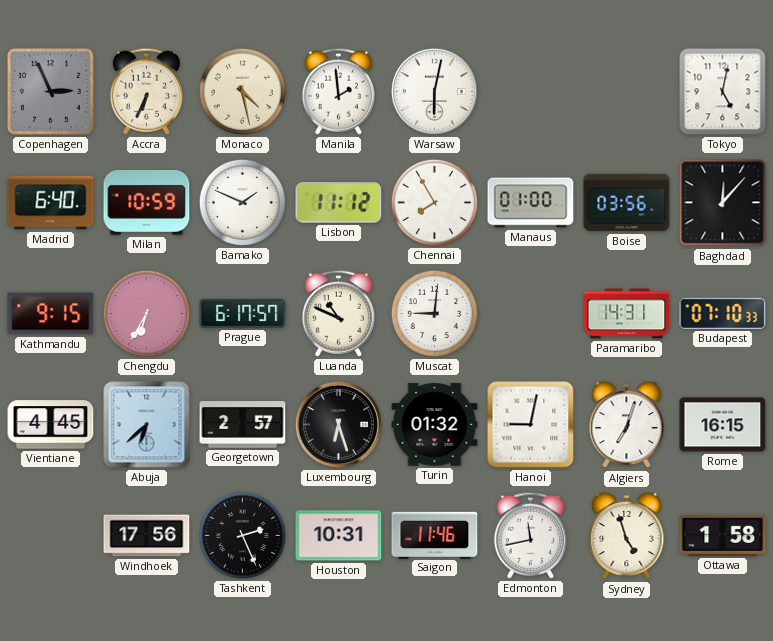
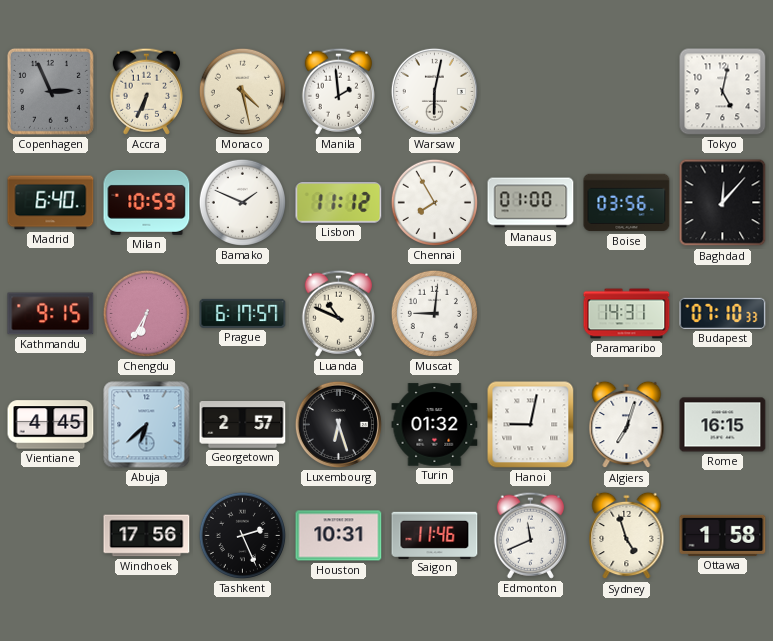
Edmonton: 11:43 -> 11:41
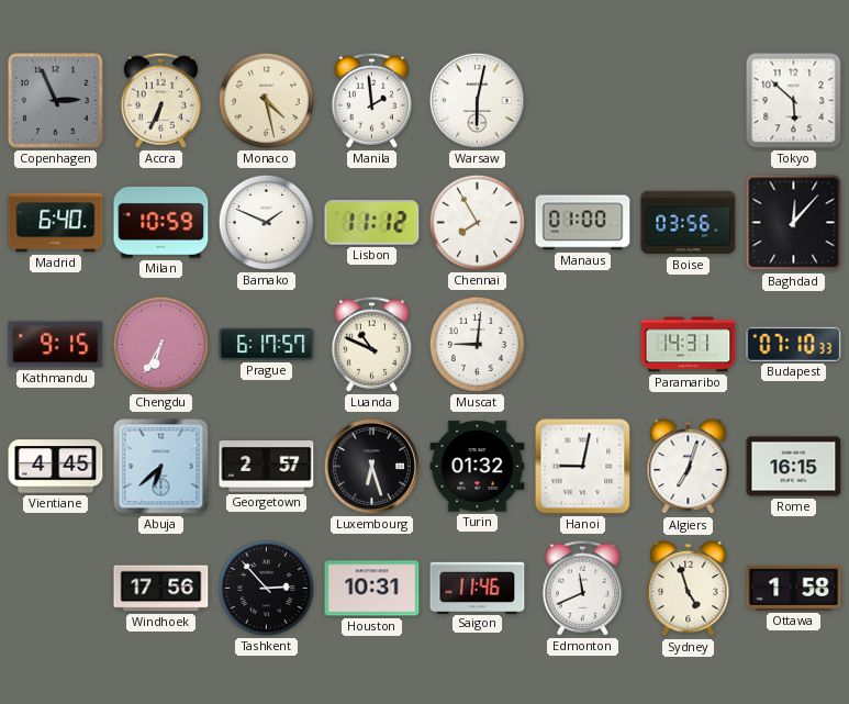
Tokyo: 5:02 -> 5:52
Tashkent: 2:26 -> 2:53
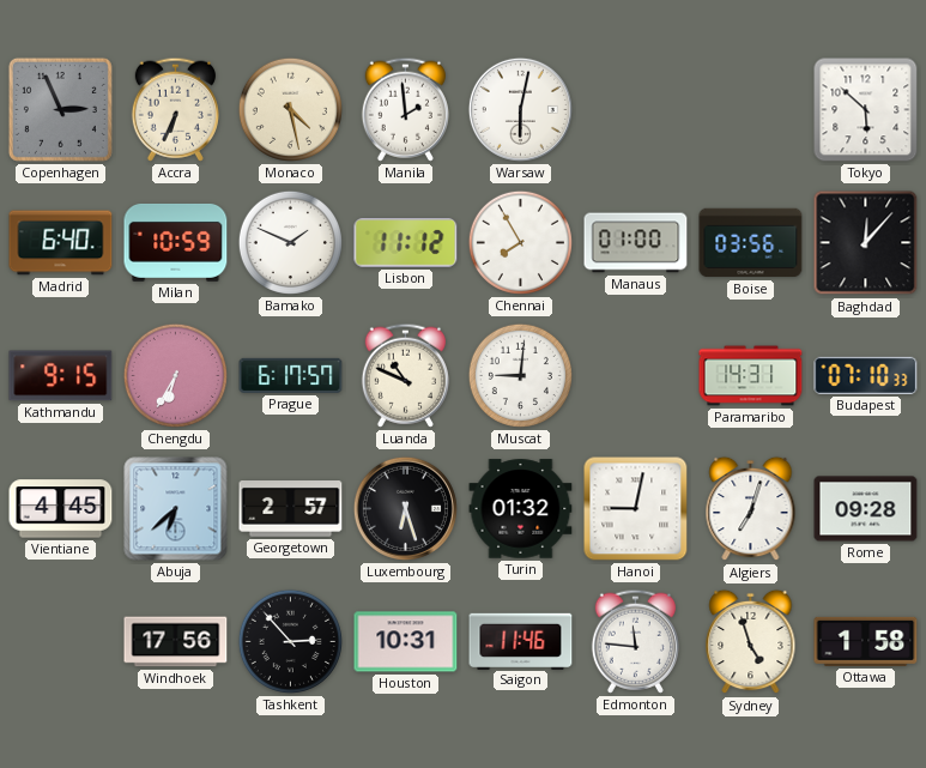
Rome: 16:15 -> 09:28
Edmonton: 11:41 -> 11:46
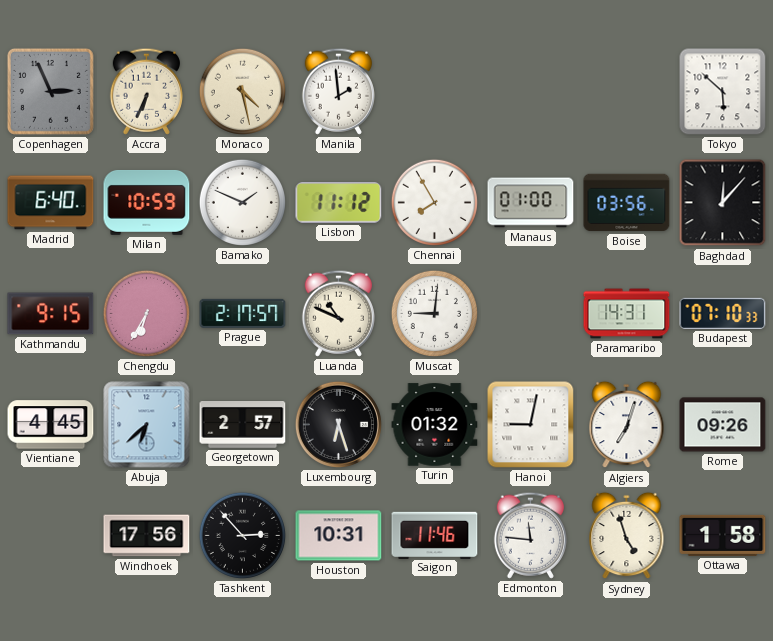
Warsaw: 6:02 -> none
Prague: 6:17 -> 2:17
Rome: 09:28 -> 09:26
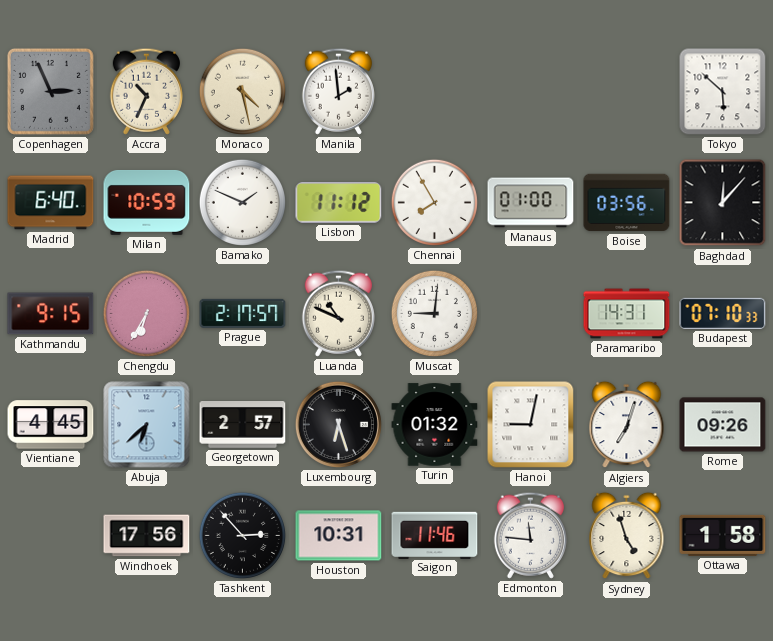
Accra: 6:34 -> 10:34
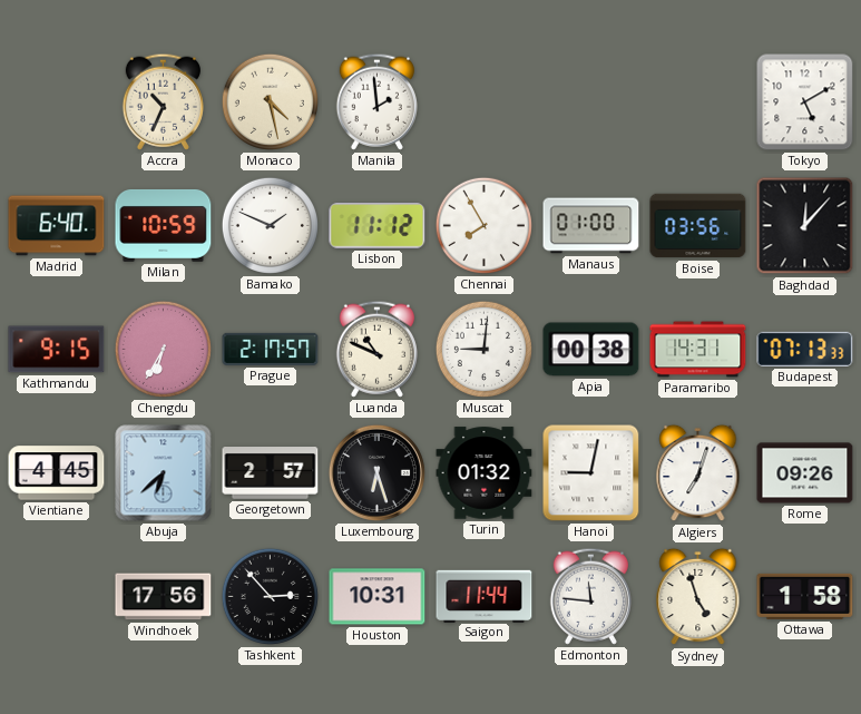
Copenhagen: 2:56 -> none
Tokyo: 5:52 -> 5:10
Apia: none -> 00:38
Budapest: 07:10 -> 07:13
Saigon: 11:46 -> 11:44
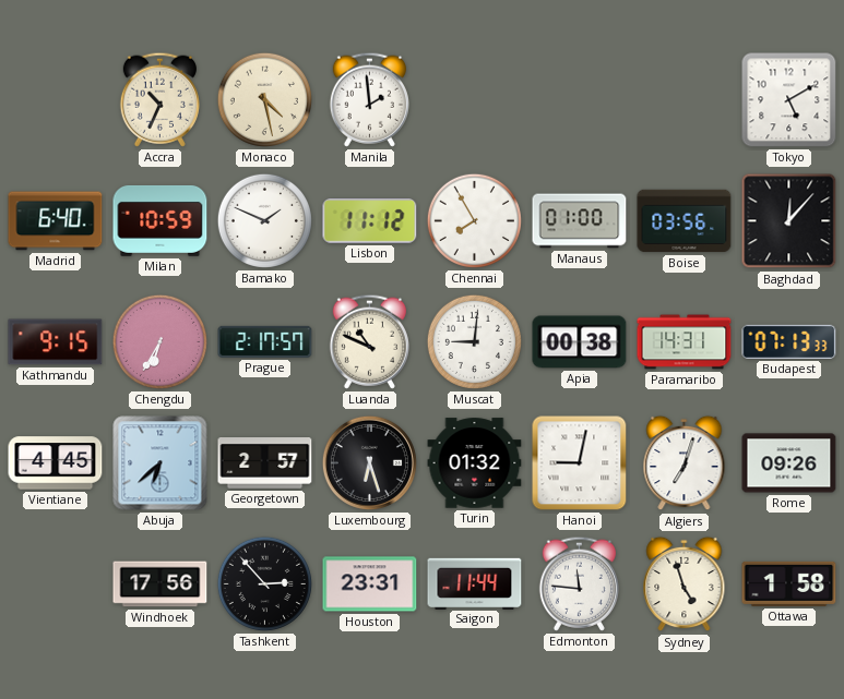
Houston: 10:31 -> 23:31
